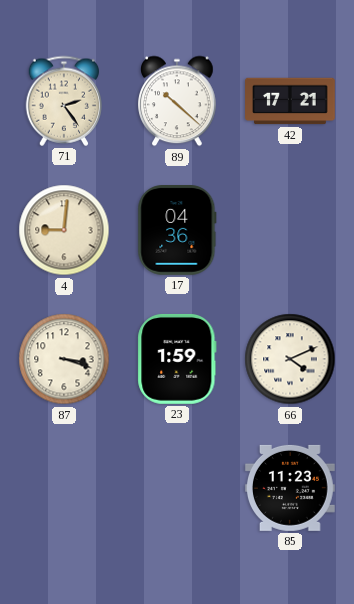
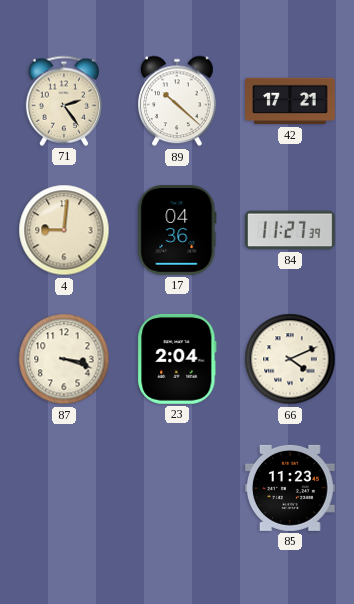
84: none -> 11:27
23: 1:59 -> 2:04
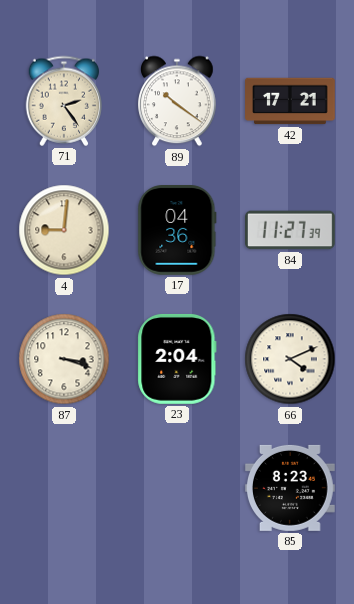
89: 10:22 -> 10:21
85: 11:23 -> 8:23
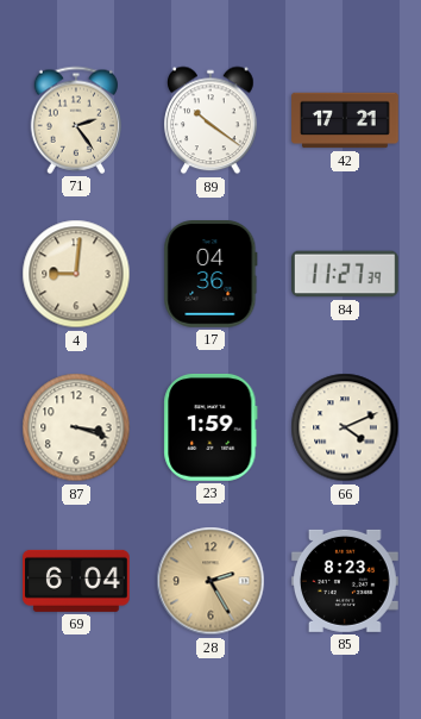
23: 2:04 -> 1:59
69: none -> 6:04
28: none -> 2:25
